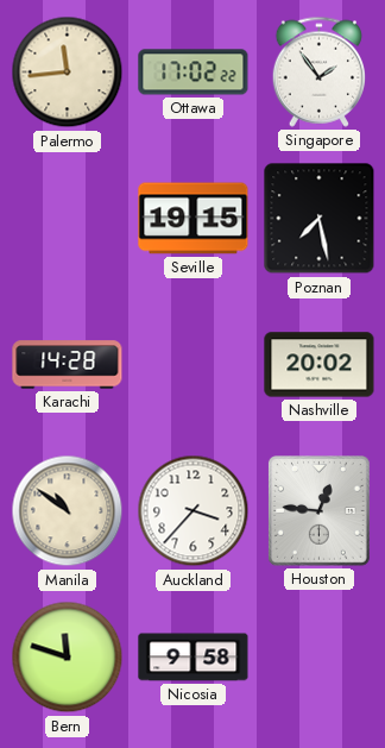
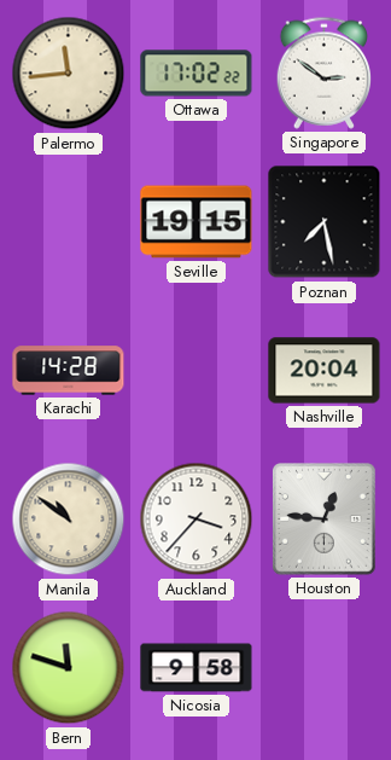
Singapore: 1:54 -> 2:51
Nashville: 20:02 -> 20:04
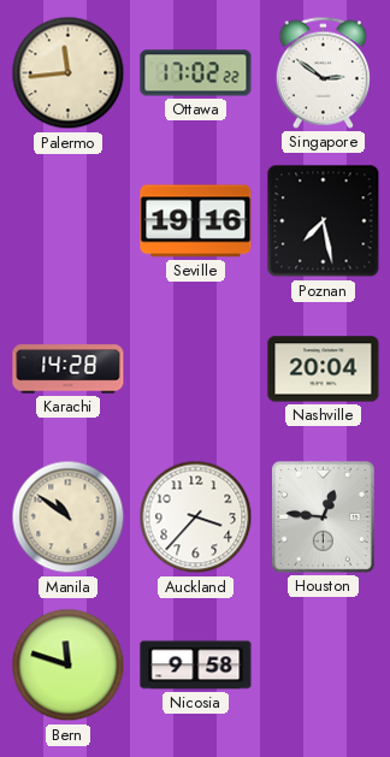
Seville: 19:15 -> 19:16
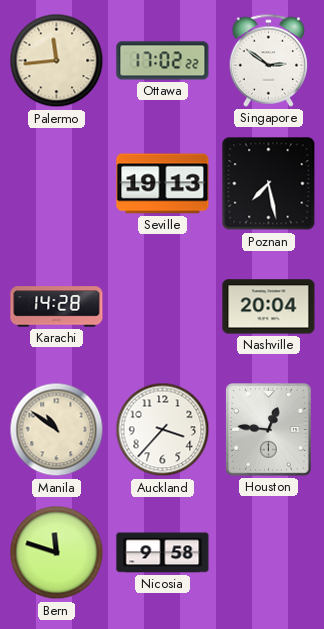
Seville: 19:16 -> 19:13
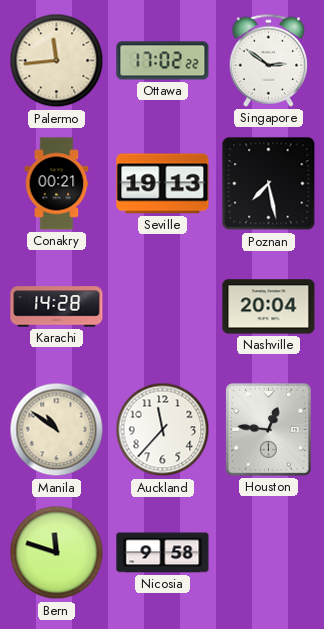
Conakry: none -> 00:21
Auckland: 3:37 -> 11:37
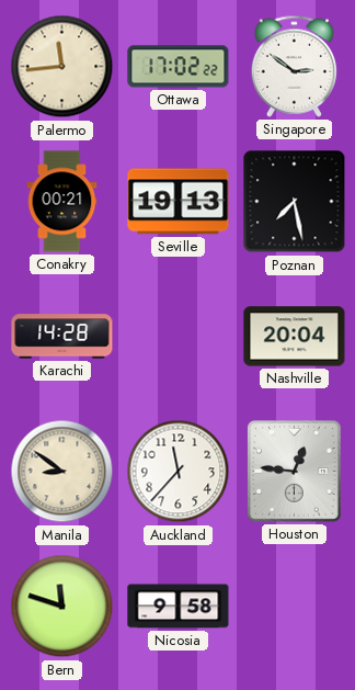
Manila: 10:51 -> 8:51
